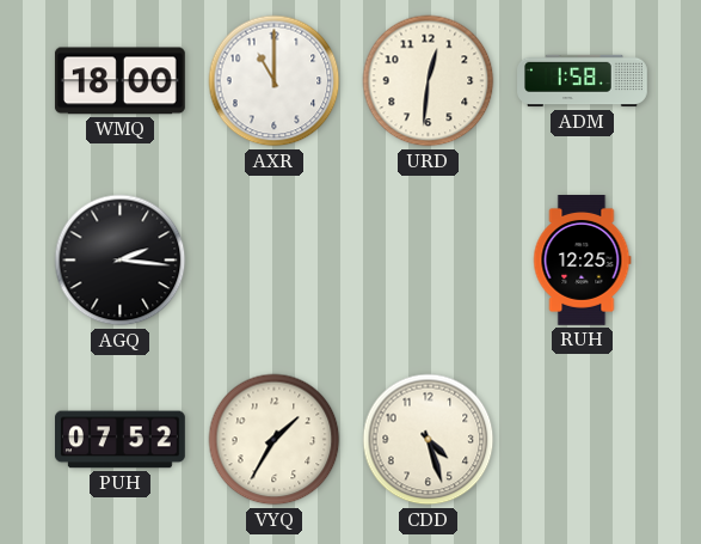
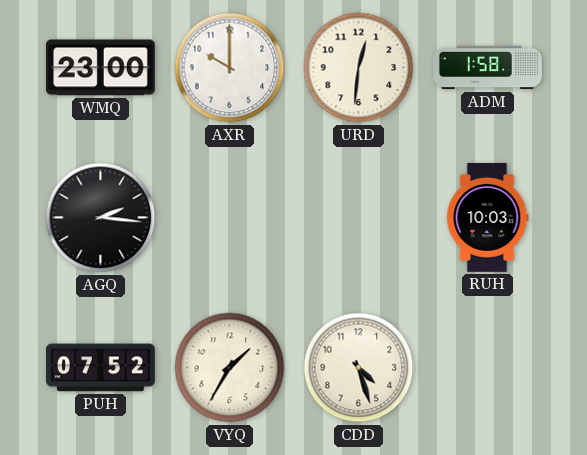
WMQ: 18:00 -> 23:00
AXR: 11:00 -> 10:00
RUH: 12:25 -> 10:03
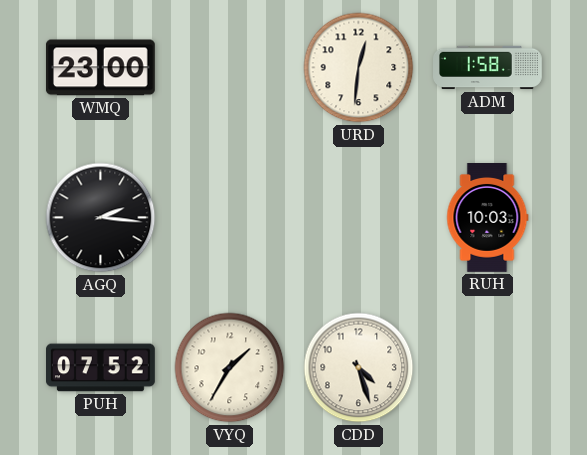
AXR: 10:00 -> none
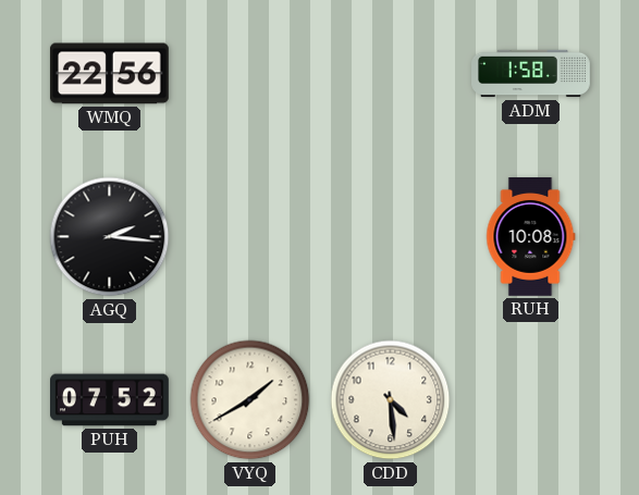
WMQ: 23:00 -> 22:56
URD: 12:31 -> none
RUH: 10:03 -> 10:08
VYQ: 1:35 -> 1:40
CDD: 4:27 -> 4:29
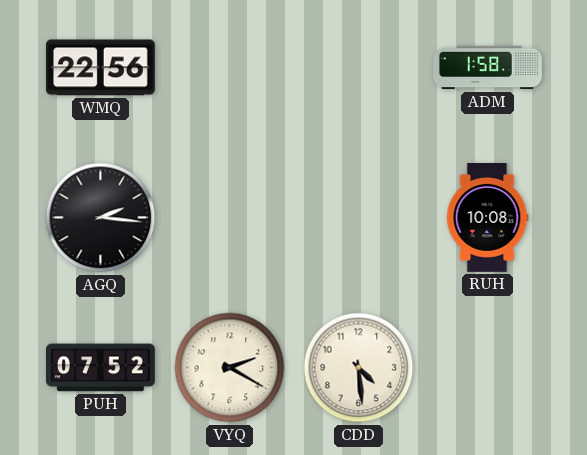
VYQ: 1:40 -> 2:20
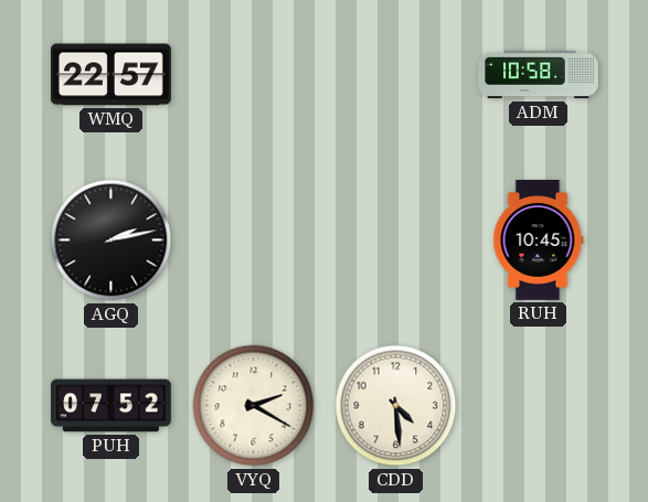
WMQ: 22:56 -> 22:57
ADM: 1:58 -> 10:58
AGQ: 2:16 -> 2:13
RUH: 10:08 -> 10:45
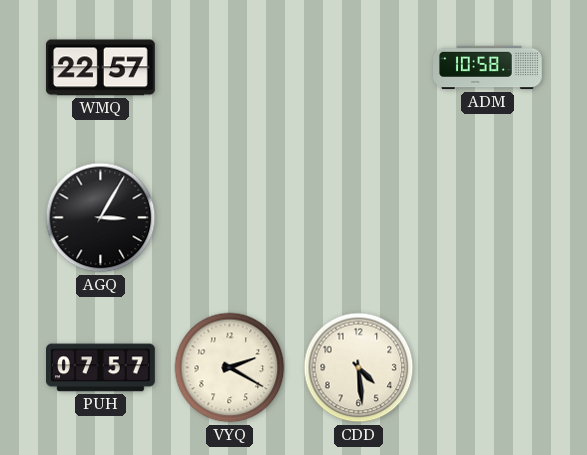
AGQ: 2:13 -> 3:05
RUH: 10:45 -> none
PUH: 07:52 -> 07:57
